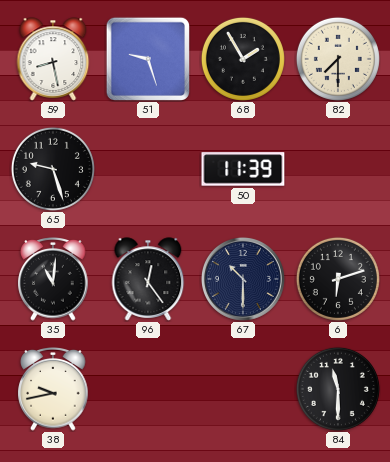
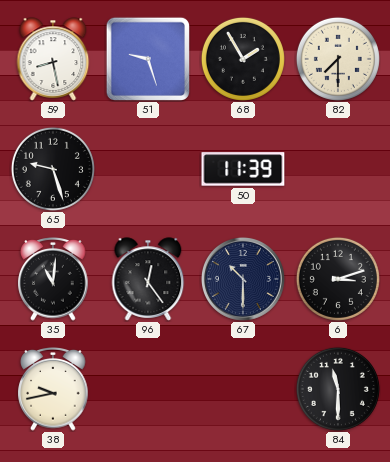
6: 6:12 -> 3:12
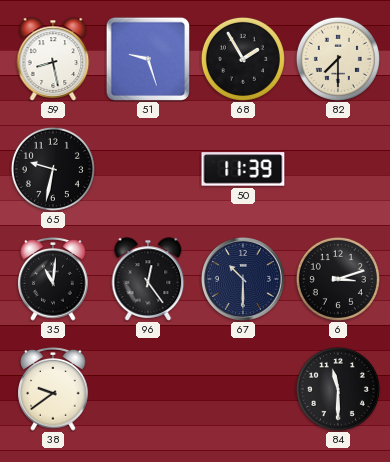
65: 9:27 -> 9:32
38: 9:43 -> 9:39
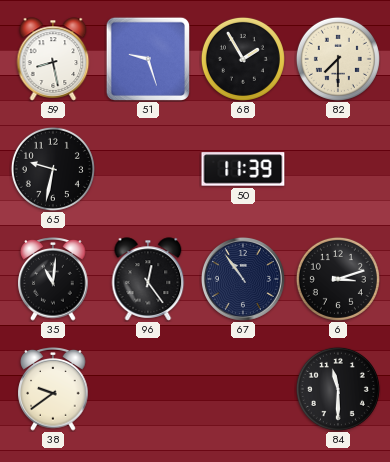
67: 10:30 -> 10:54
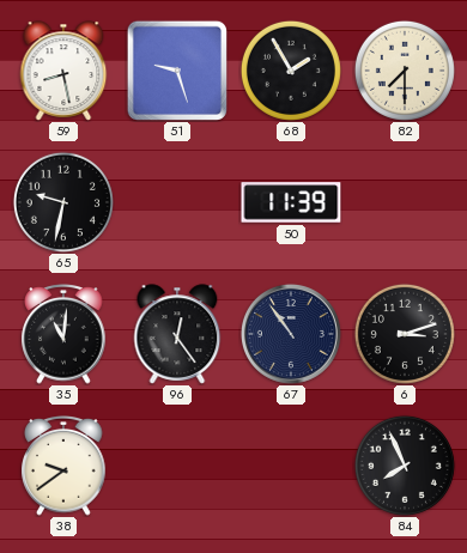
84: 11:30 -> 7:56
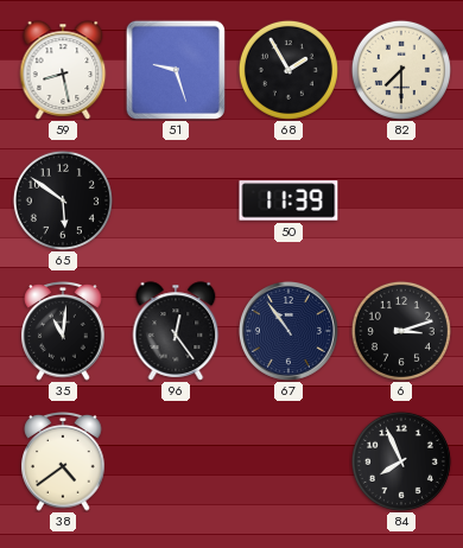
65: 9:32 -> 5:51
38: 9:39 -> 4:39
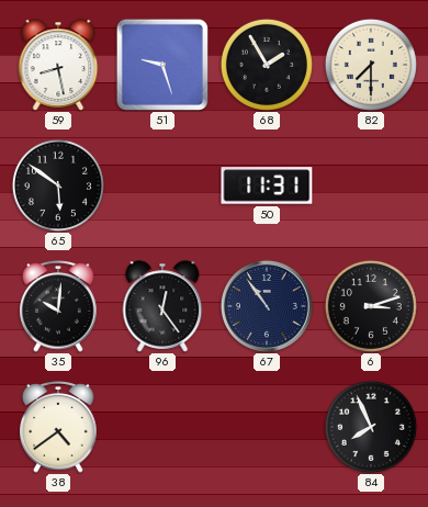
50: 11:39 -> 11:31
35: 11:01 -> 10:01
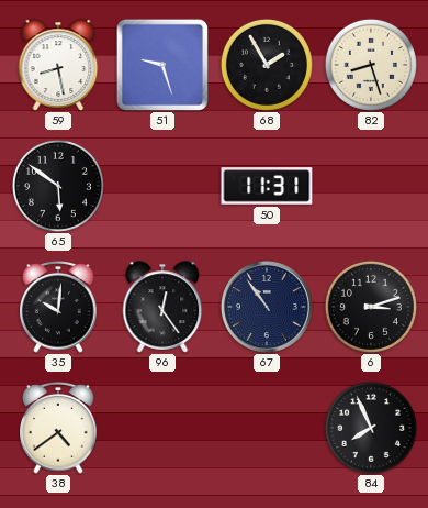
82: 7:30 -> 8:27
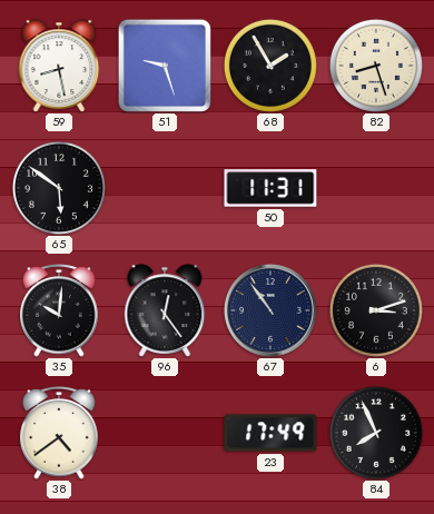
23: none -> 17:49
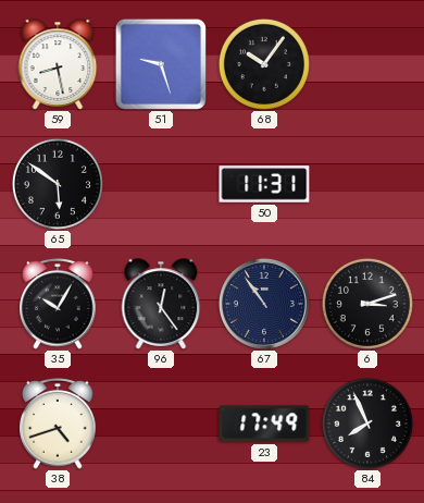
68: 1:55 -> 10:06
82: 8:27 -> none
35: 10:01 -> 10:05
38: 4:39 -> 4:42
